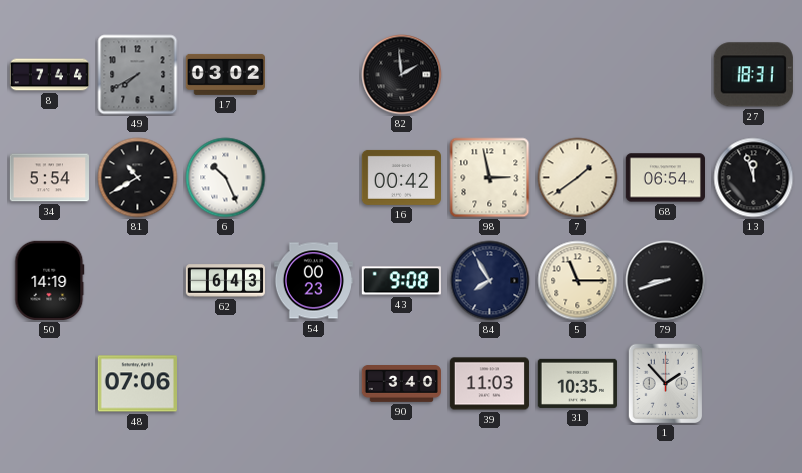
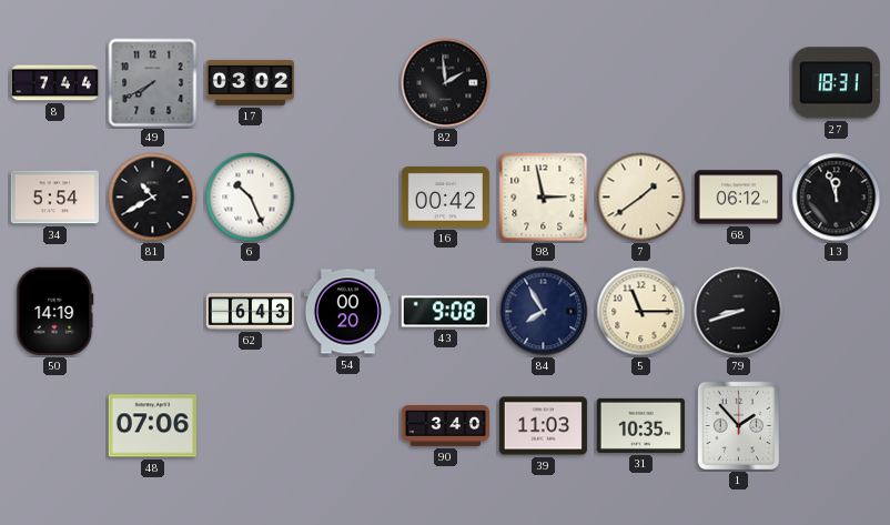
68: 06:54 -> 06:12
54: 00:23 -> 00:20
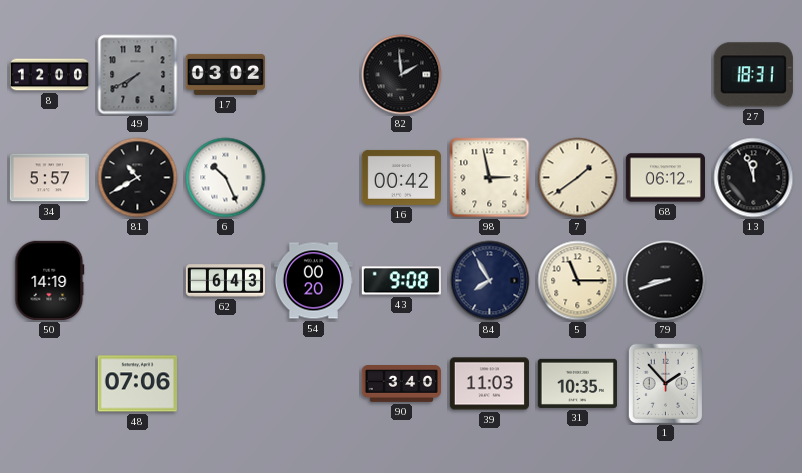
8: 7:44 -> 12:00
34: 5:54 -> 5:57
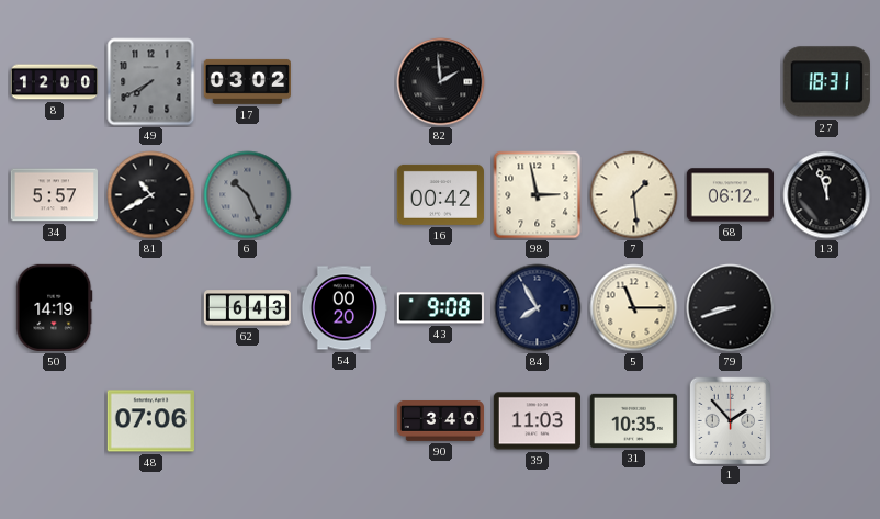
6 dial: white -> grey
7: 1:39 -> 1:29
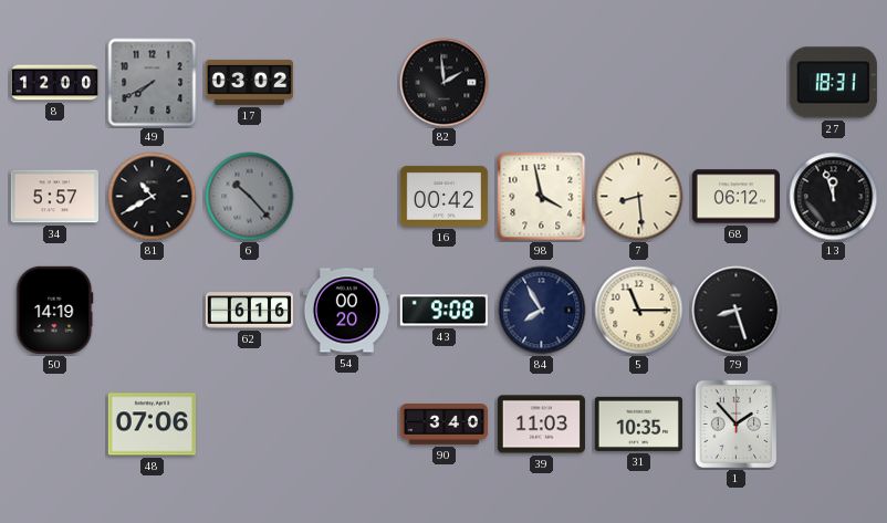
6: 10:26 -> 10:23
98: 2:58 -> 3:58
7: 1:29 -> 8:29
62: 6:43 -> 6:16
79: 8:42 -> 8:27
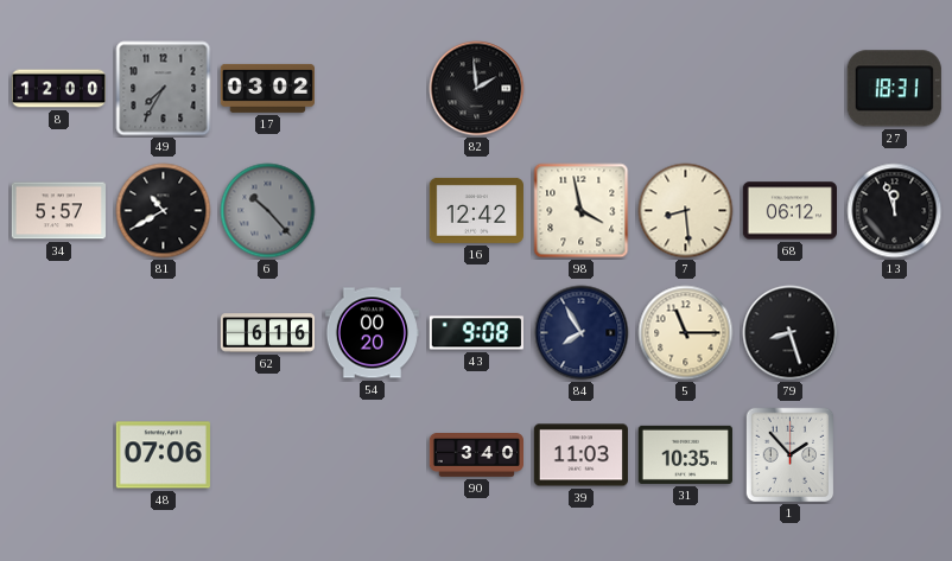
49: 7:40 -> 7:35
16: 00:42 -> 12:42
50: 14:19 -> none
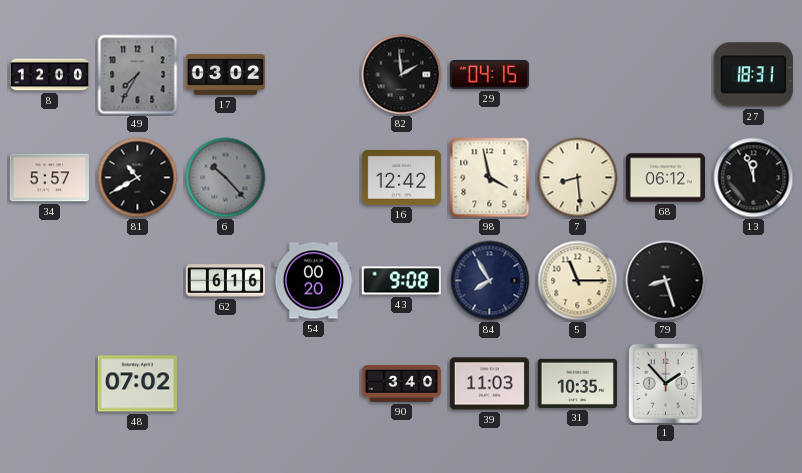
29: none -> 04:15
48: 07:06 -> 07:02
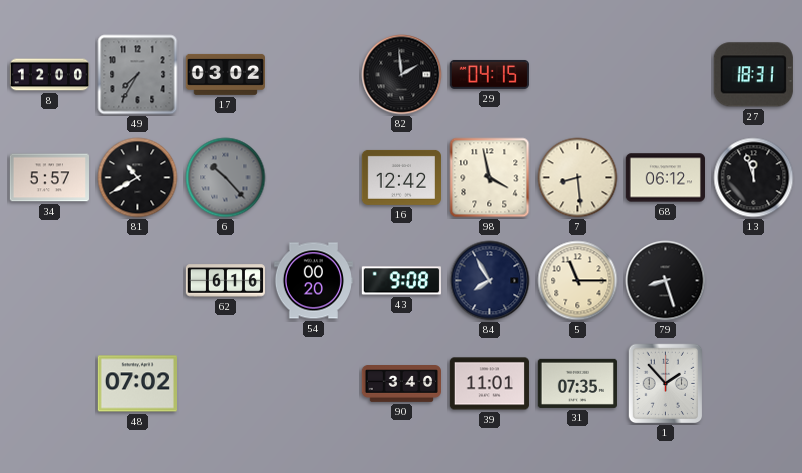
39: 11:03 -> 11:01
31: 10:35 -> 07:35
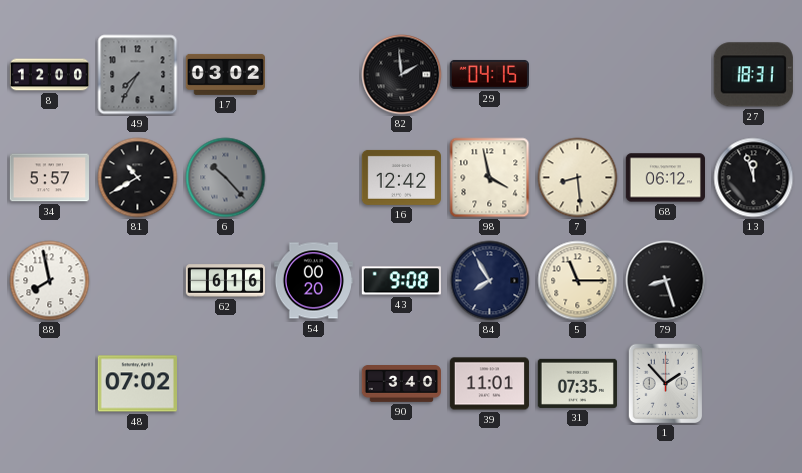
88: none -> 7:58
